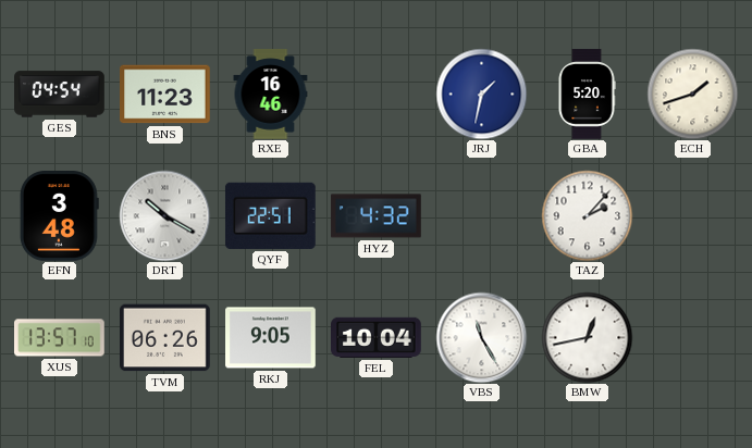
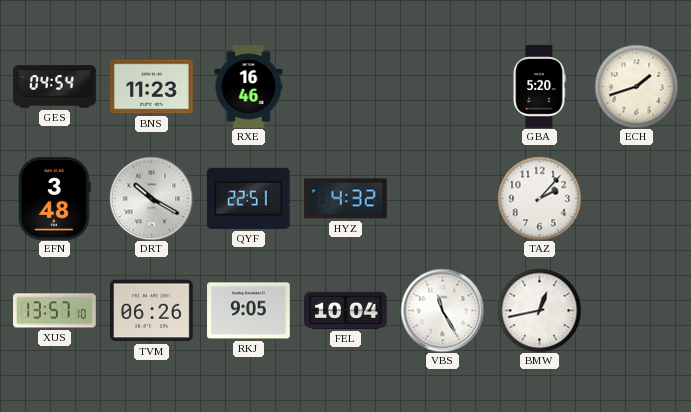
JRJ: 1:32 -> none
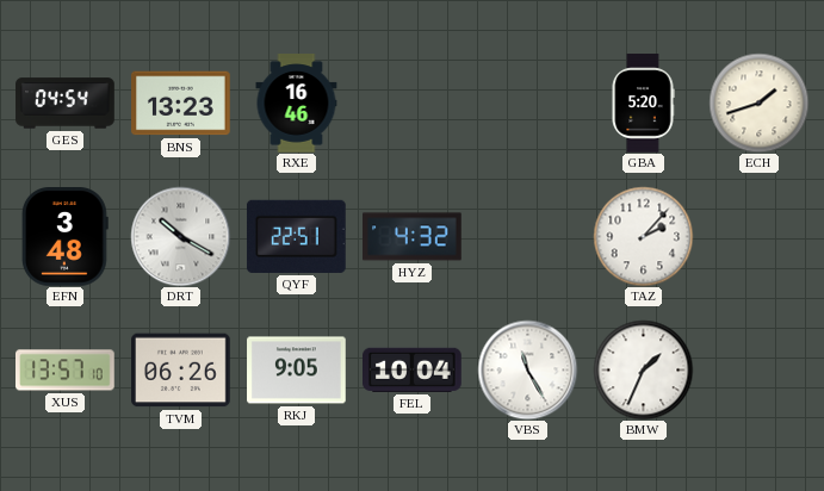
BNS: 11:23 -> 13:23
BMW: 12:43 -> 1:34
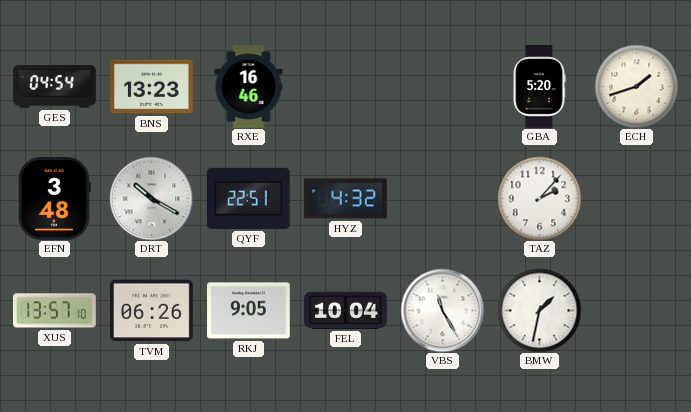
BMW: 1:34 -> 1:32
